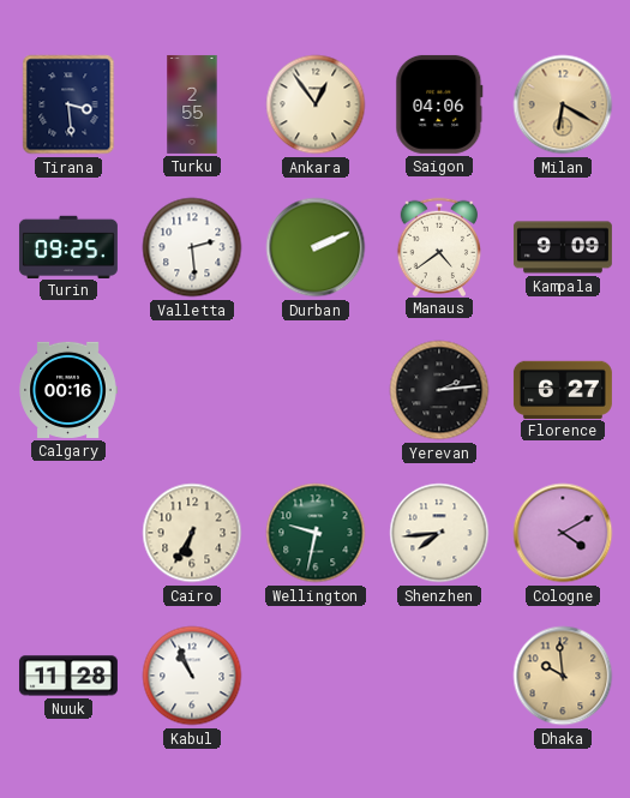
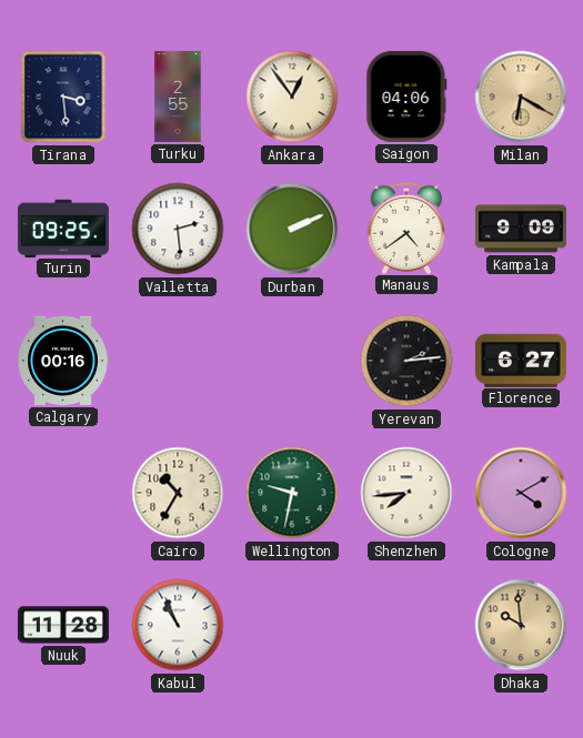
Cairo: 6:35 -> 10:35
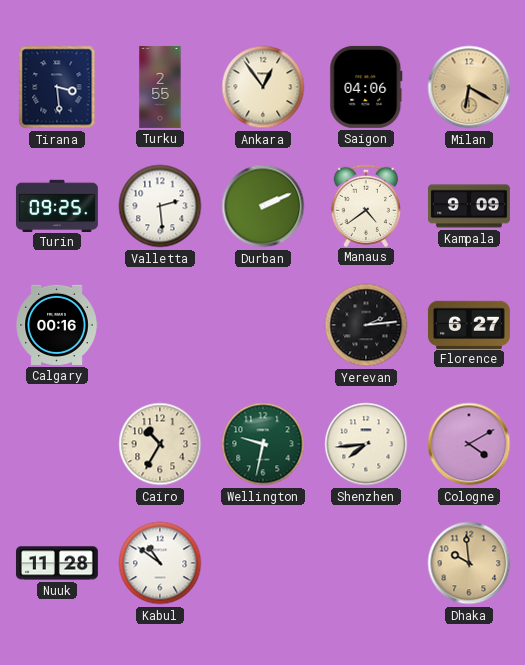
Kabul: 10:56 -> 10:51
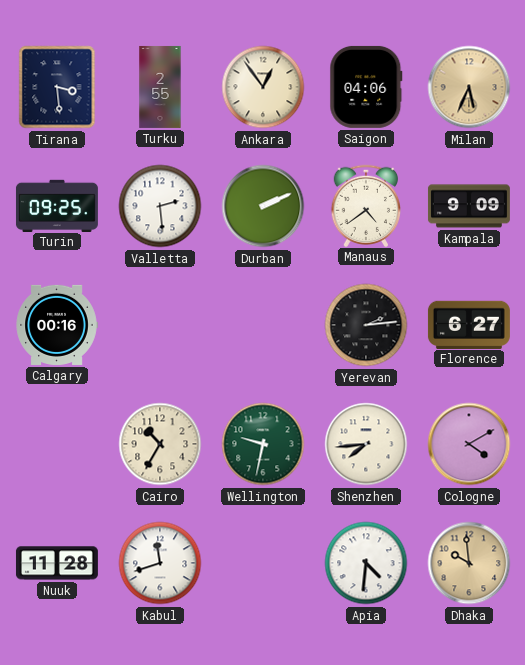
Milan: 6:20 -> 5:34
Kabul: 10:51 -> 11:42
Apia: none -> 4:31
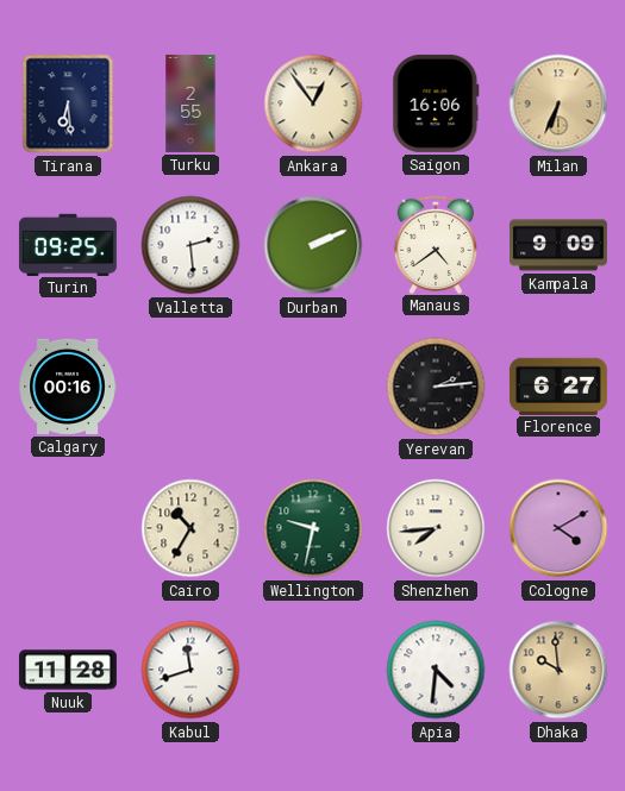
Tirana: 3:29 -> 6:29
Saigon: 04:06 -> 16:06
Milan: 5:34 -> 6:34
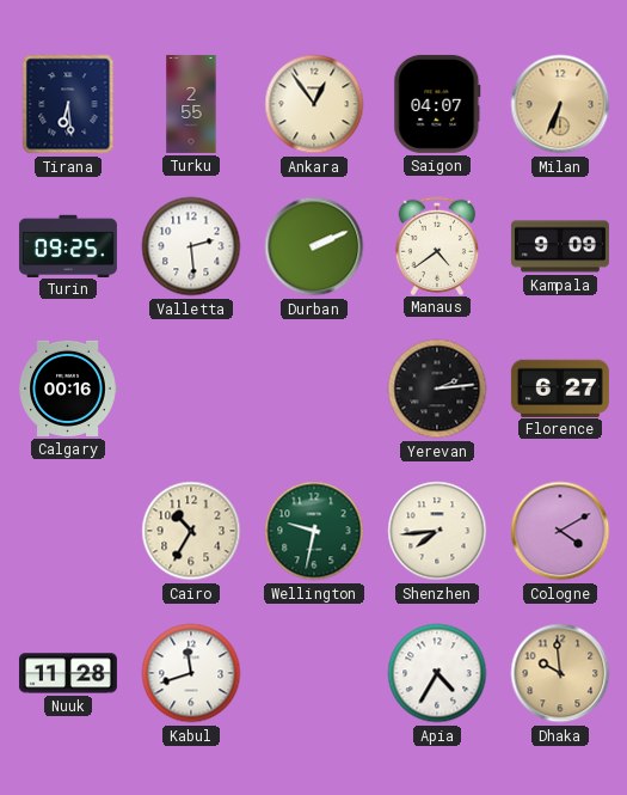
Saigon: 16:06 -> 04:07
Apia: 4:31 -> 4:35
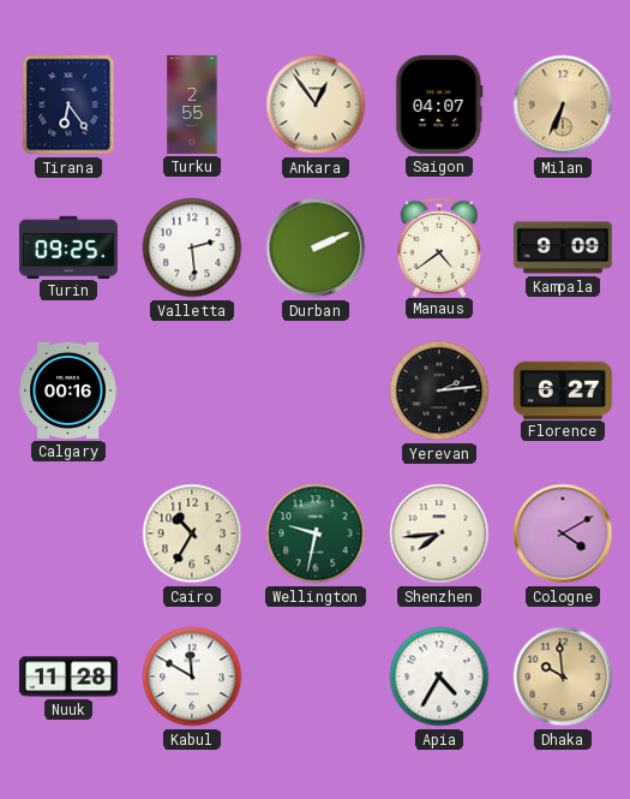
Tirana: 6:29 -> 6:24
Kabul: 11:42 -> 11:50
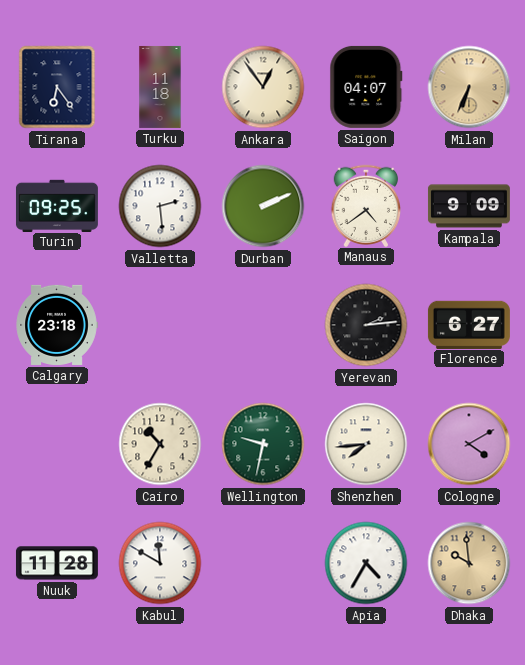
Turku: 2:55 -> 11:18
Calgary: 00:16 -> 23:18
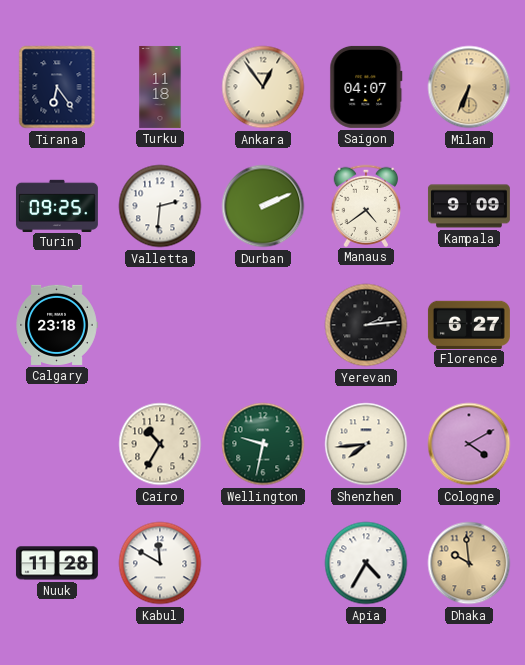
Valletta: 2:29 -> 2:31
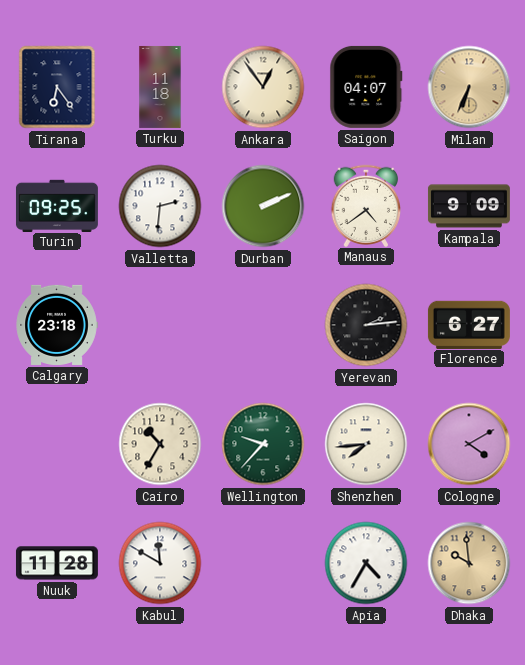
Wellington: 9:32 -> 9:37
